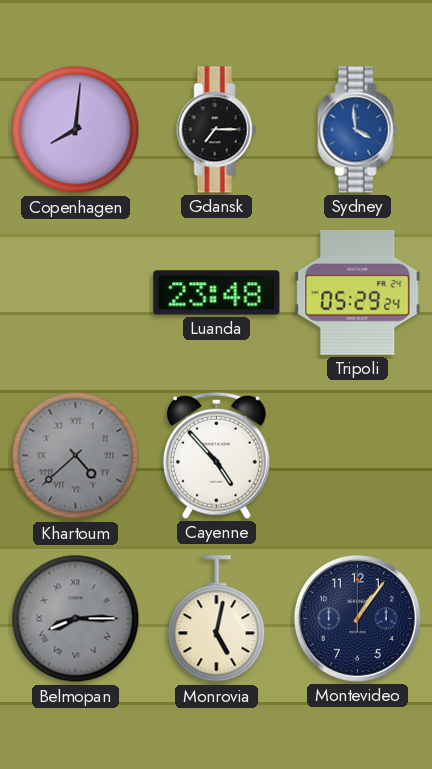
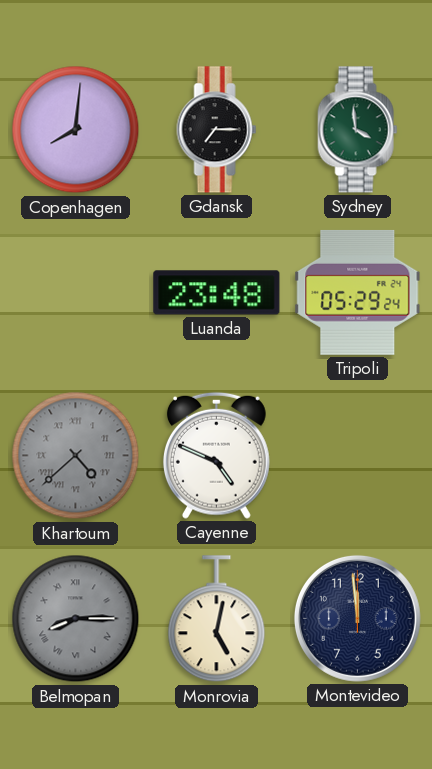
Sydney dial: blue -> green
Cayenne: 4:53 -> 4:49
Montevideo: 1:06 -> 11:59
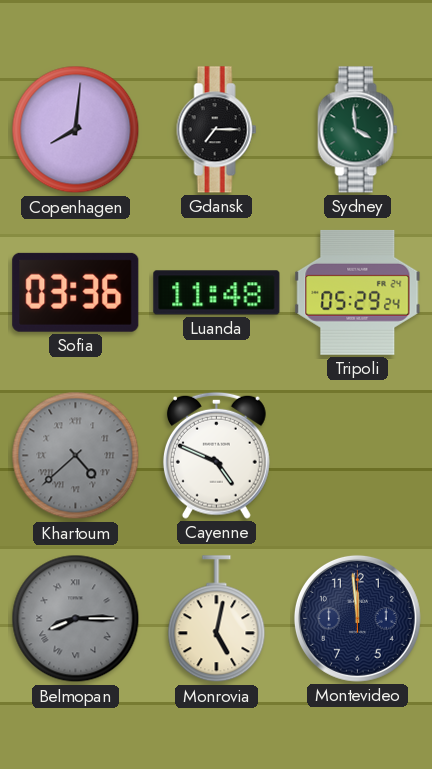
Sofia: none -> 03:36
Luanda: 23:48 -> 11:48
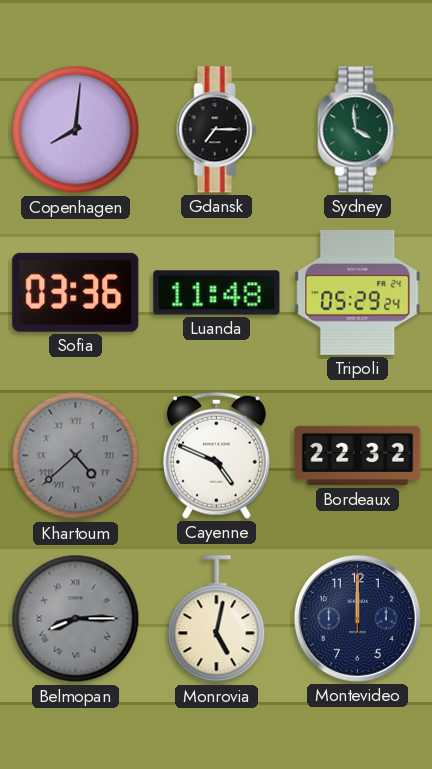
Bordeaux: none -> 22:32
Montevideo: 11:59 -> 12:00
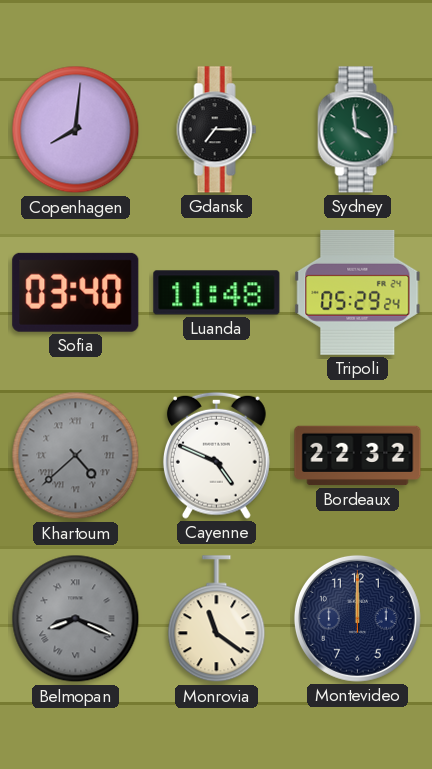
Sofia: 03:36 -> 03:40
Belmopan: 8:15 -> 8:19
Monrovia: 5:02 -> 11:21
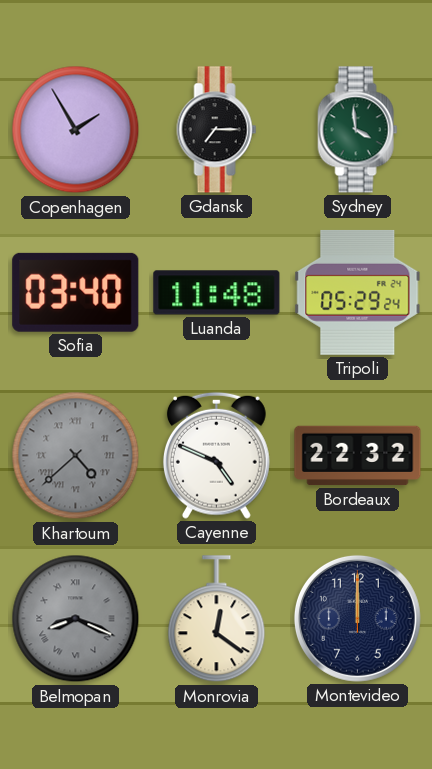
Copenhagen: 8:01 -> 1:55
Monrovia: 11:21 -> 12:21
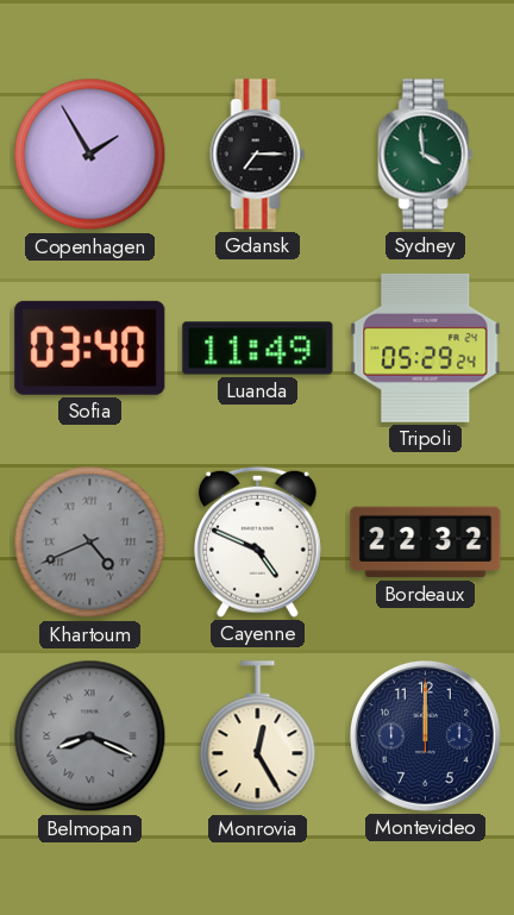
Luanda: 11:48 -> 11:49
Khartoum: 4:38 -> 4:41
Monrovia: 12:21 -> 12:25
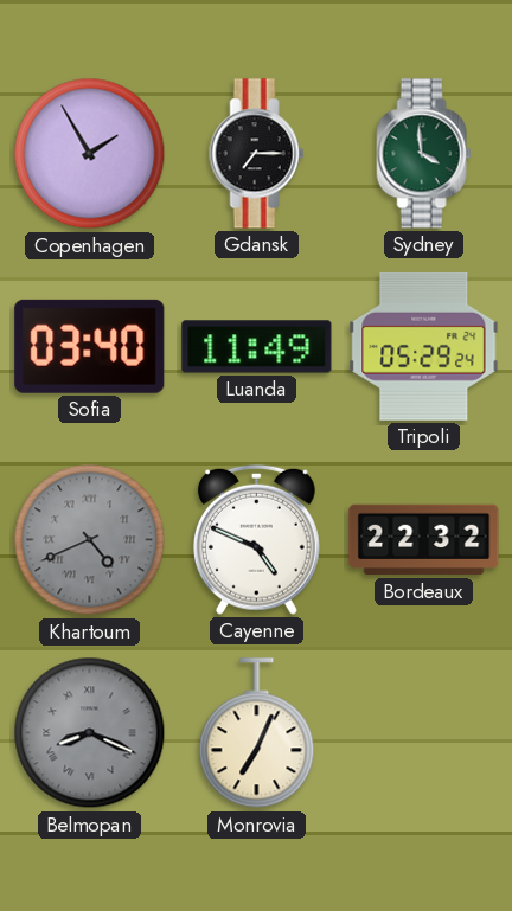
Monrovia: 12:25 -> 7:04
Montevideo: 12:00 -> none
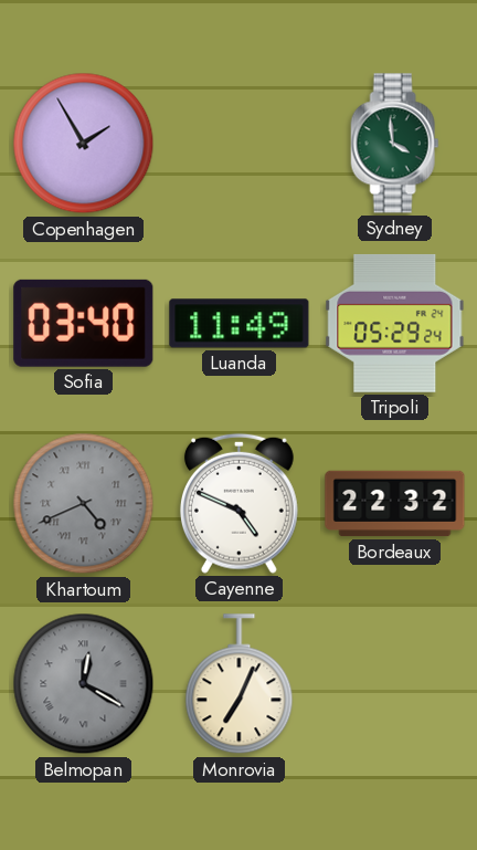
Gdansk: 7:15 -> none
Belmopan: 8:19 -> 12:20
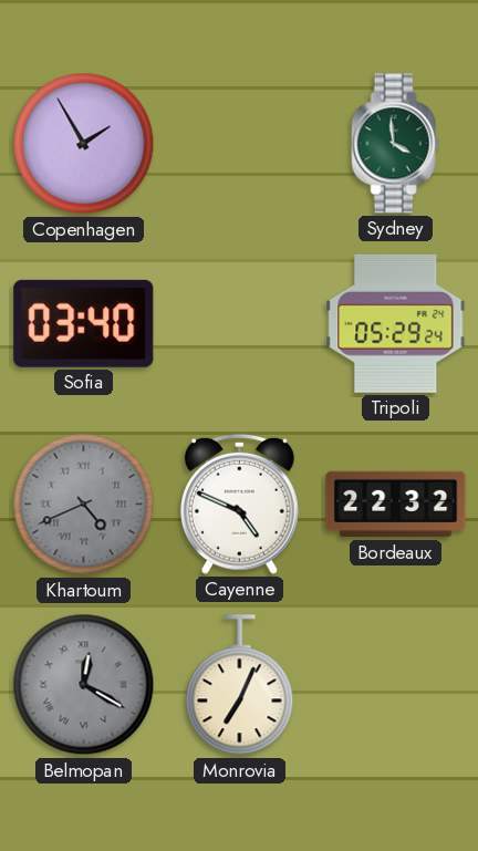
Luanda: 11:49 -> none
